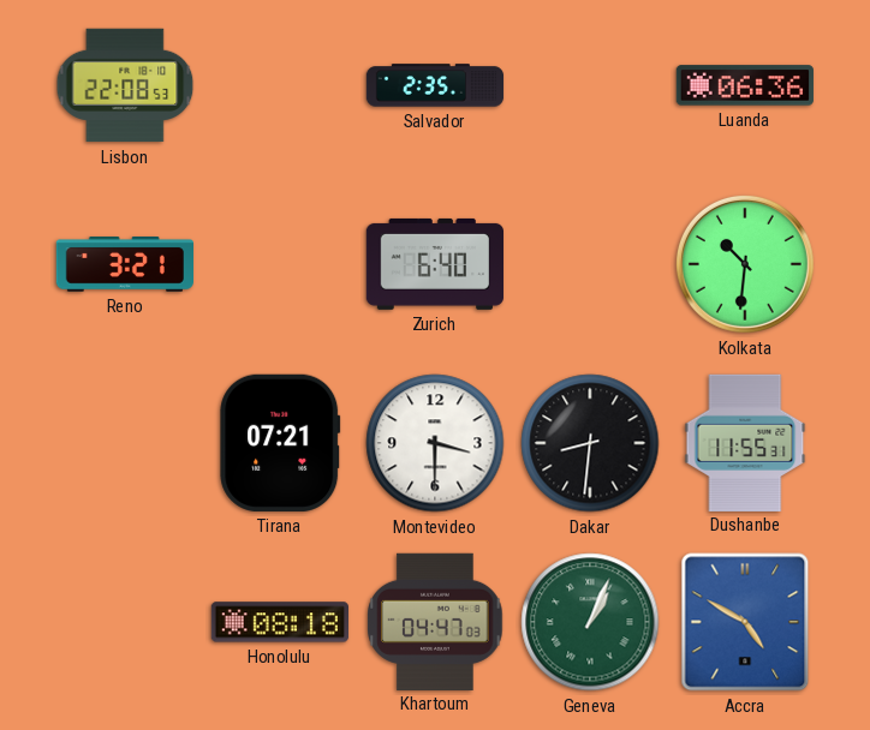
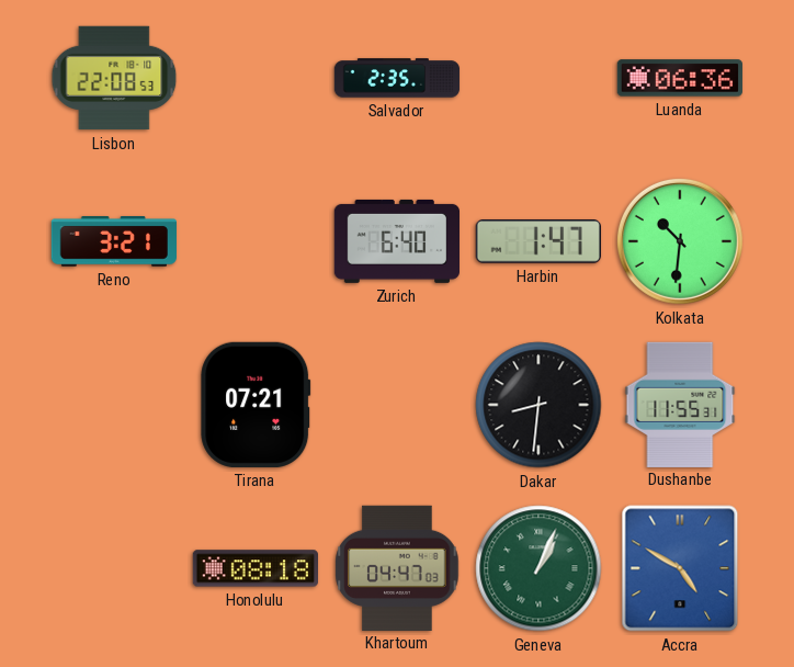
Harbin: none -> 1:47
Montevideo: 3:30 -> none
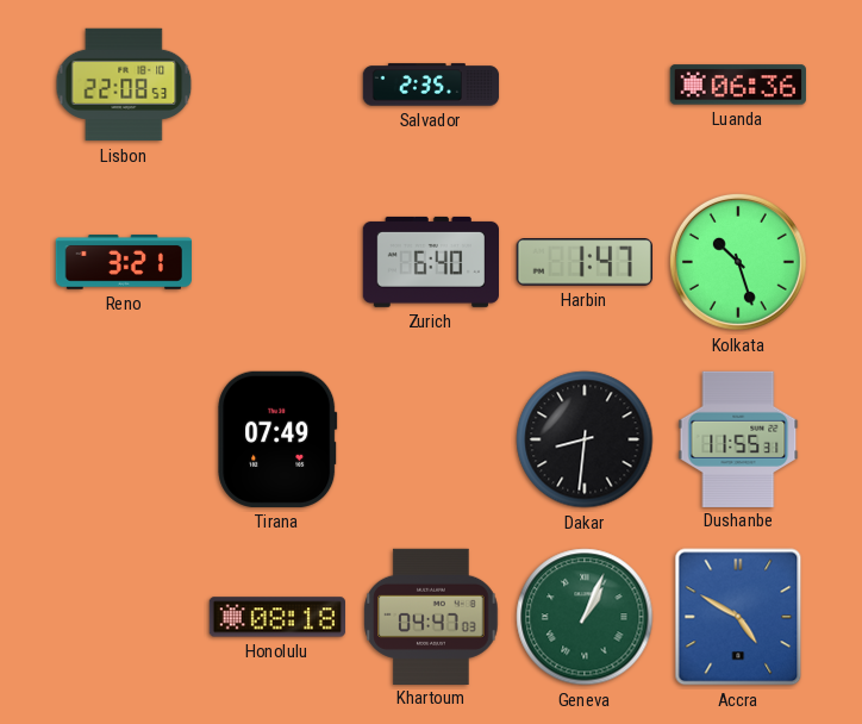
Kolkata: 10:31 -> 10:27
Tirana: 07:21 -> 07:49
